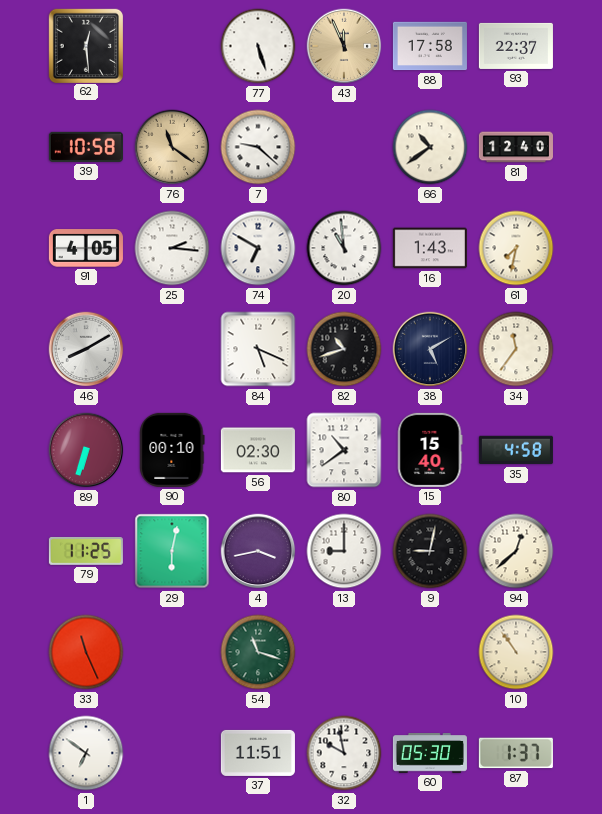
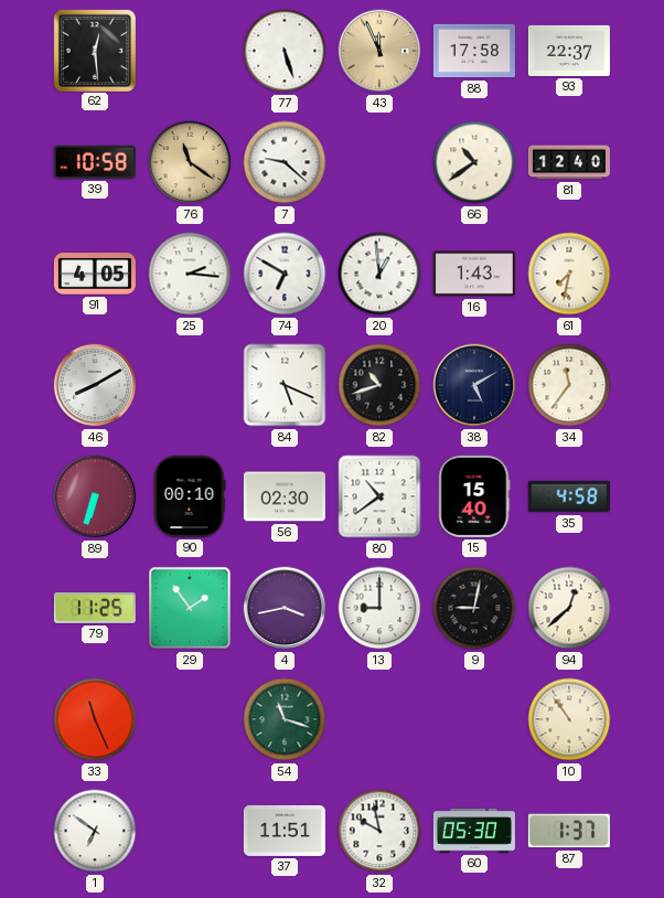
20: 10:59 -> 12:59
29: 6:02 -> 1:54
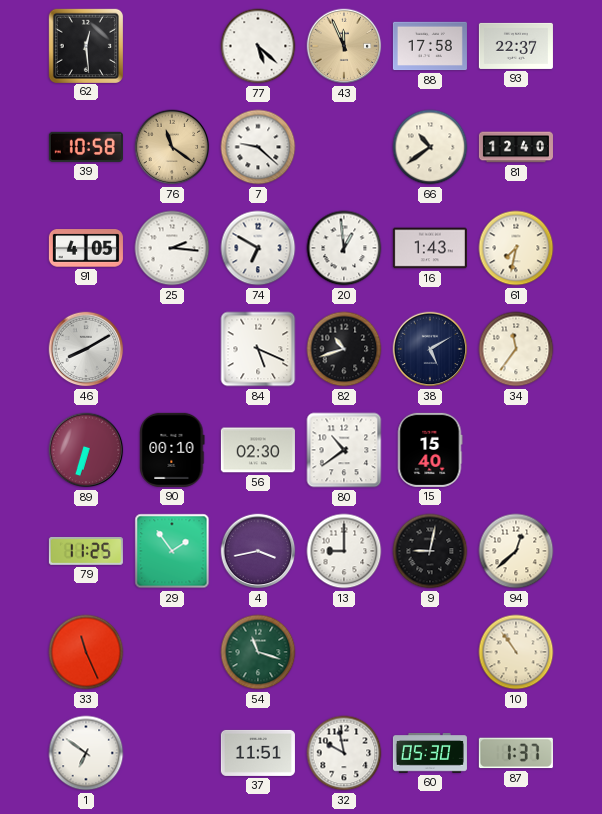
77: 5:27 -> 5:22
35: 4:58 -> none
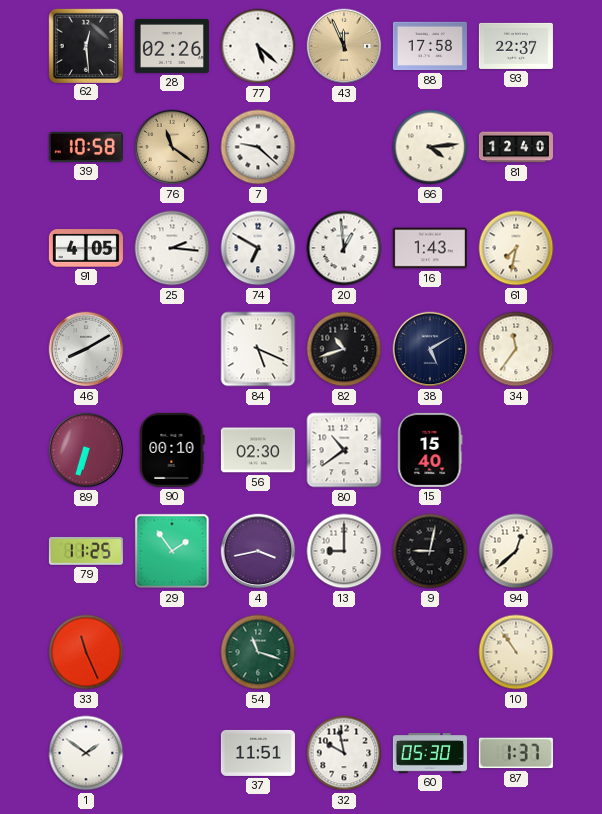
28: none -> 02:26
66: 10:39 -> 4:14
1: 6:51 -> 1:51
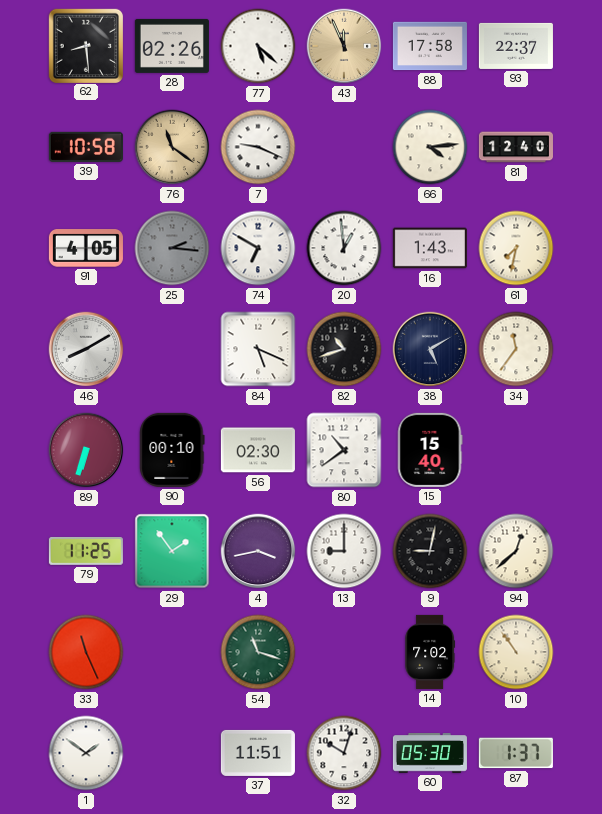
62: 12:29 -> 8:29
7: 9:22 -> 9:19
25 dial: white -> grey
14: none -> 7:02
32: 9:58 -> 10:03
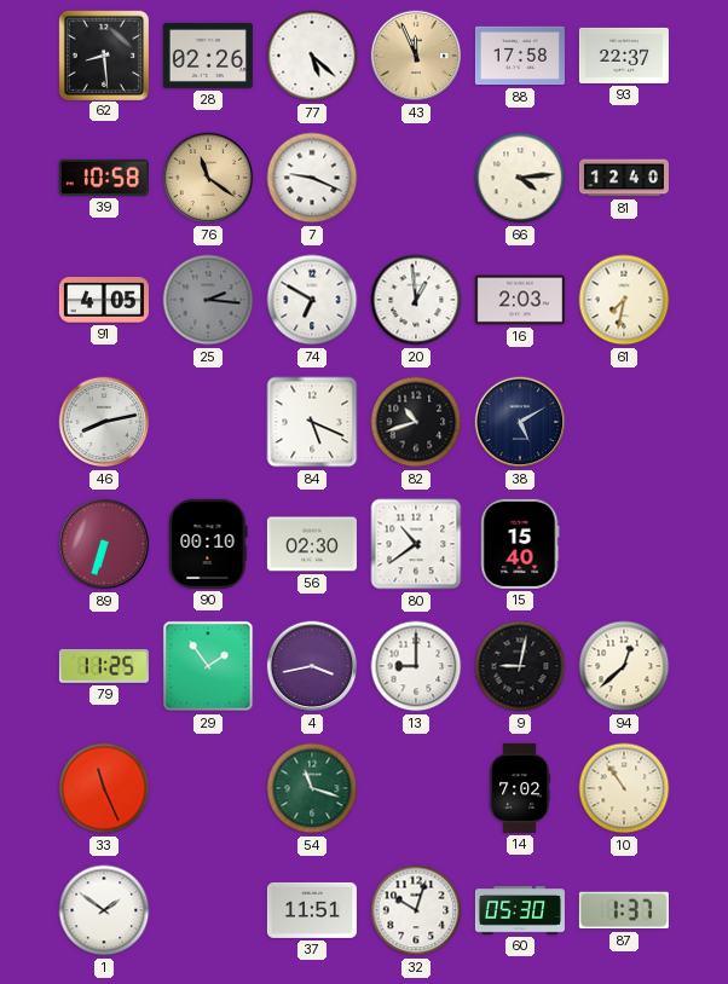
16: 1:43 -> 2:03
46: 8:10 -> 8:13
34: 11:36 -> none
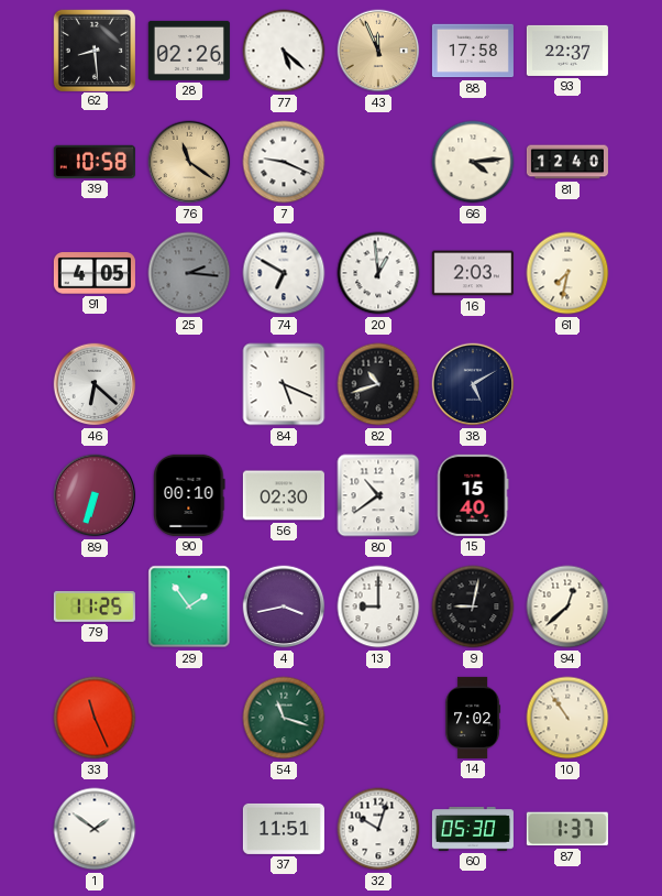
46: 8:13 -> 6:22
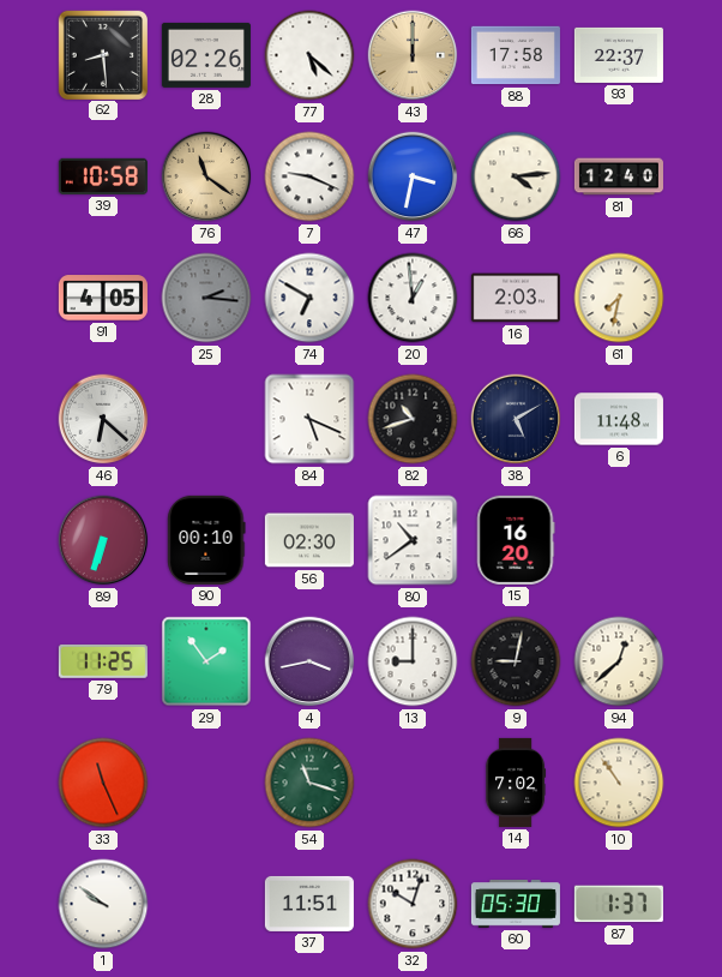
43: 11:56 -> 12:00
47: none -> 3:32
6: none -> 11:48
15: 15:40 -> 16:20
1: 1:51 -> 9:51
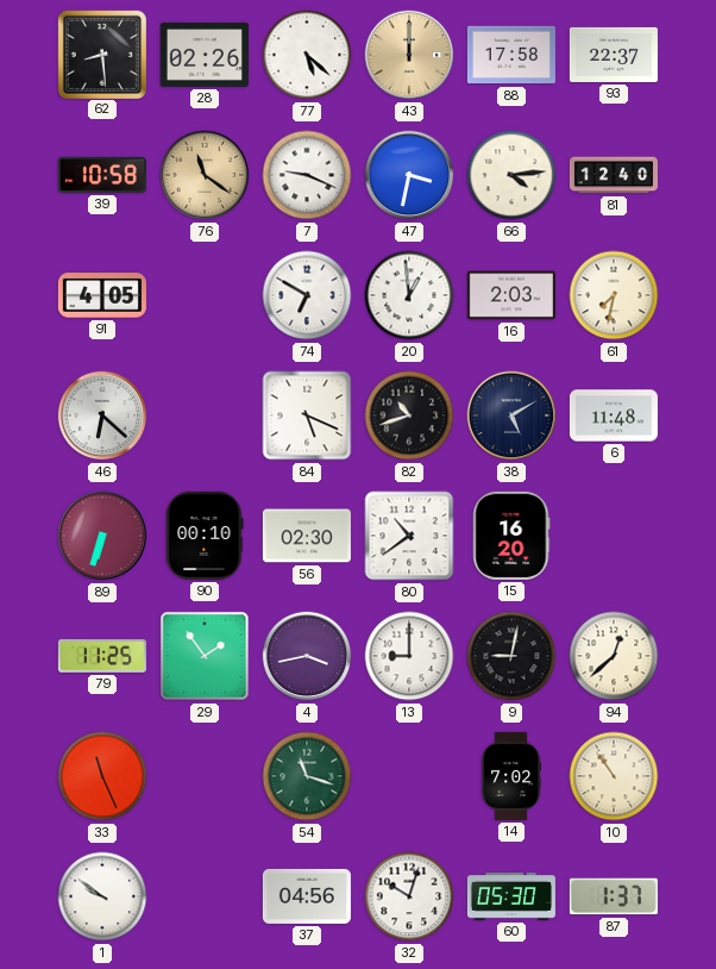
25: 2:16 -> none
37: 11:51 -> 04:56
